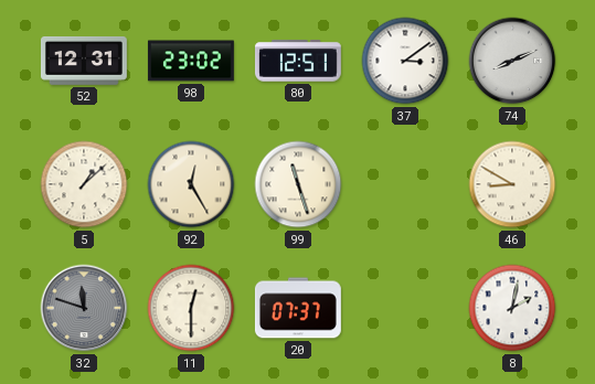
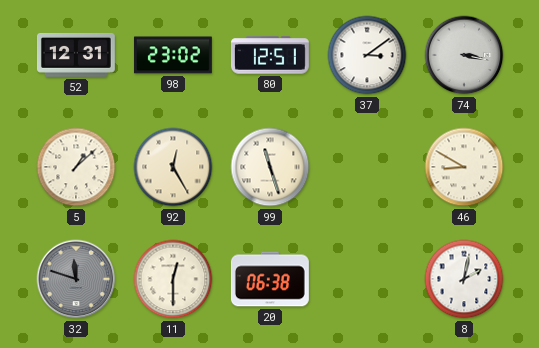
74: 8:11 -> 3:17
20: 07:37 -> 06:38
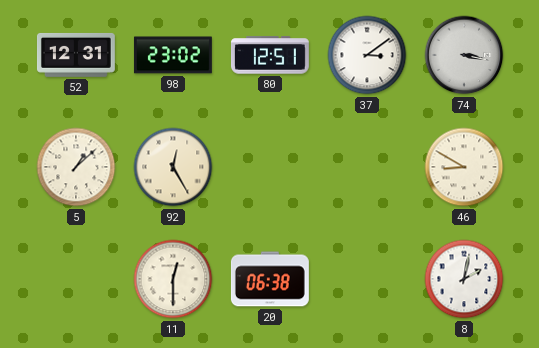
99: 11:27 -> none
32: 11:48 -> none
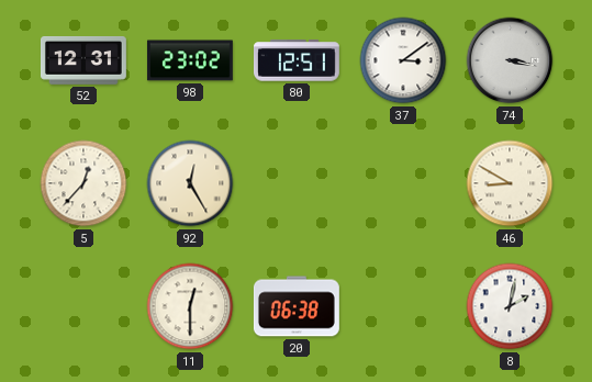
5: 1:08 -> 12:37
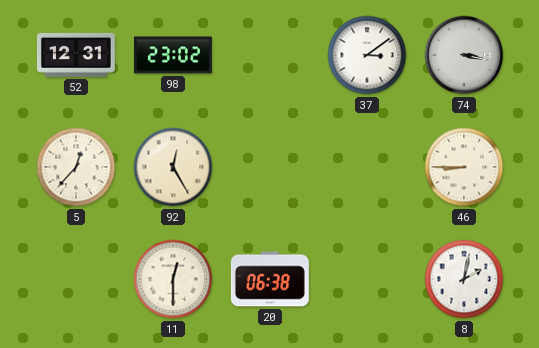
80: 12:51 -> none
46: 8:50 -> 8:45
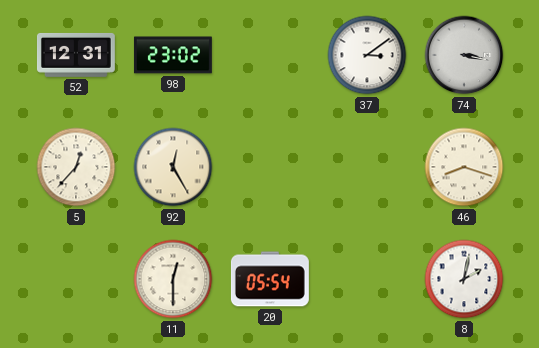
46: 8:45 -> 8:18
20: 06:38 -> 05:54
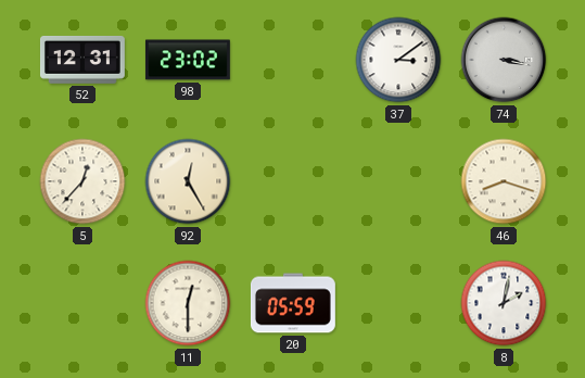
20: 05:54 -> 05:59
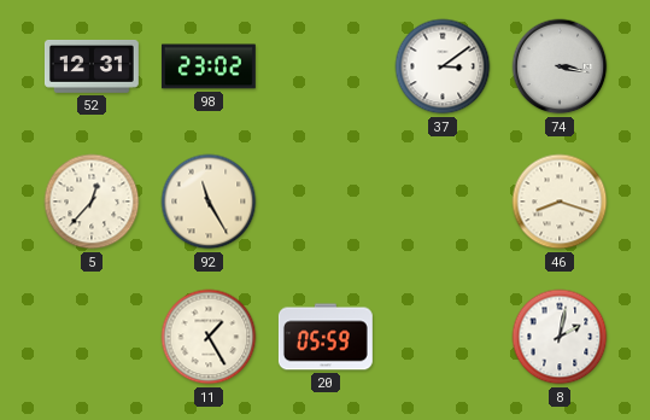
92: 12:25 -> 11:25
11: 12:30 -> 1:25
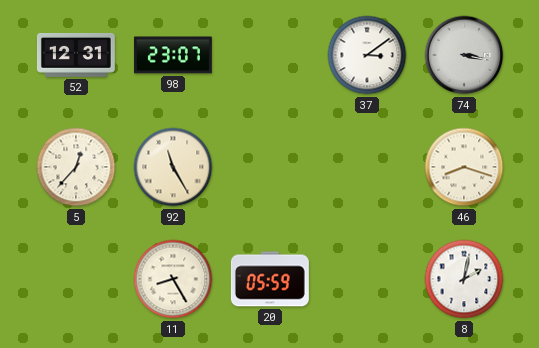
98: 23:02 -> 23:07
11: 1:25 -> 8:25
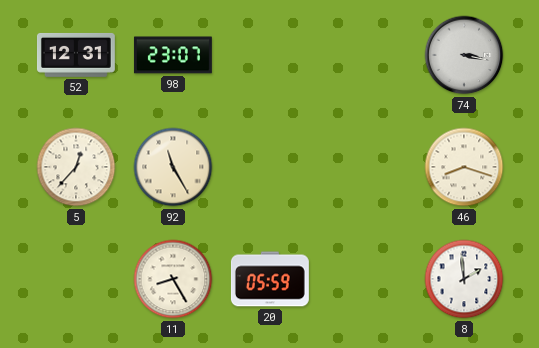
37: 3:09 -> none
8: 2:02 -> 1:59
